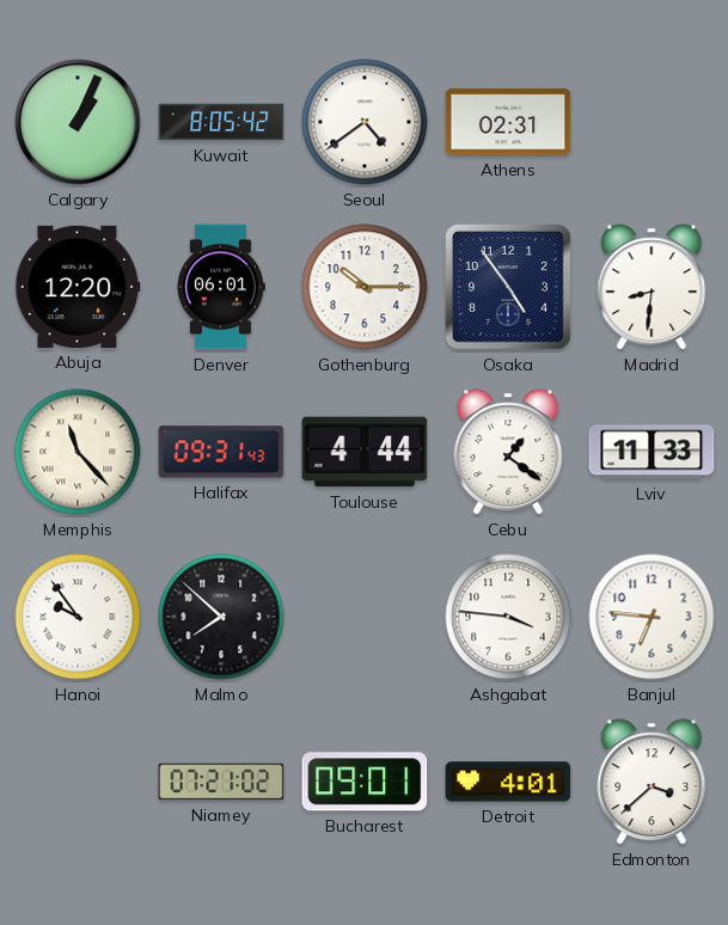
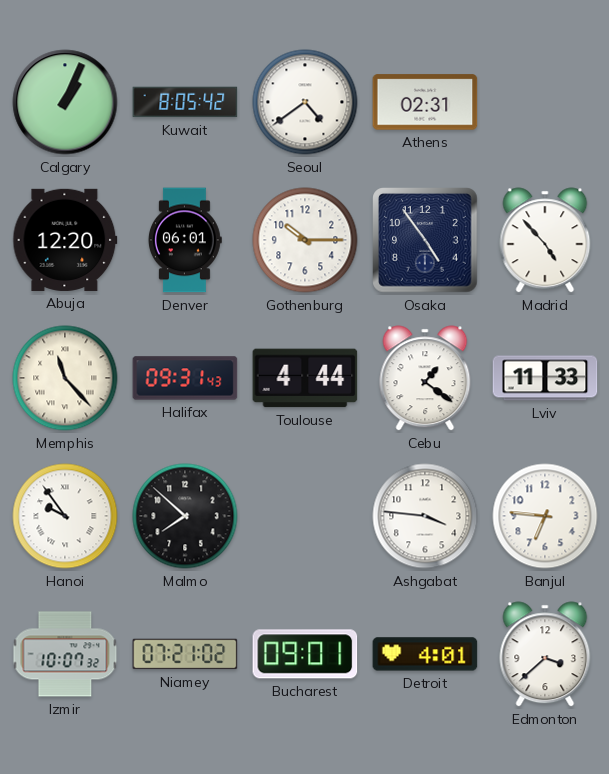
Madrid: 8:31 -> 4:53
Izmir: none -> 10:07
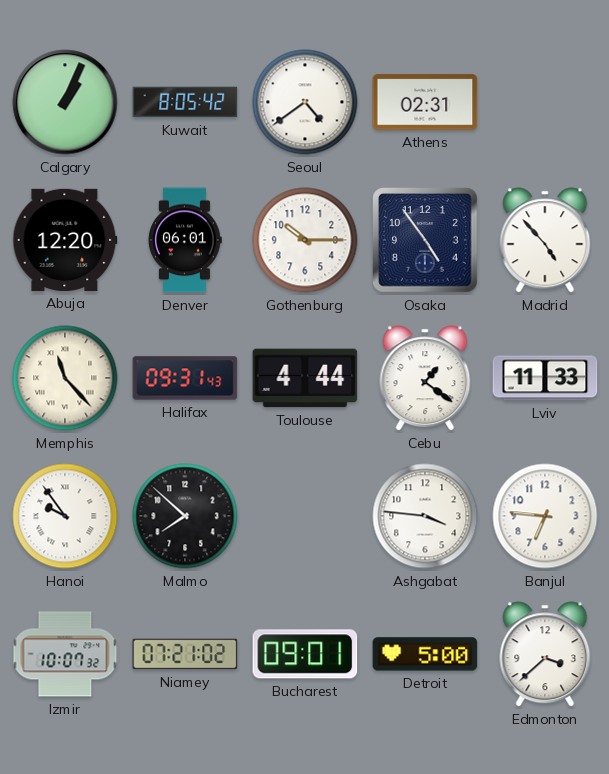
Detroit: 4:01 -> 5:00
